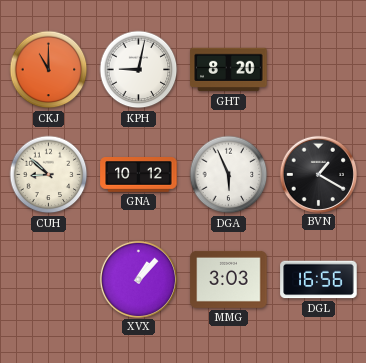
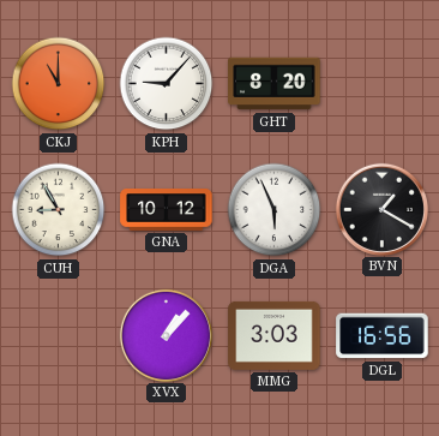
KPH: 9:02 -> 9:07
CUH: 8:52 -> 8:55
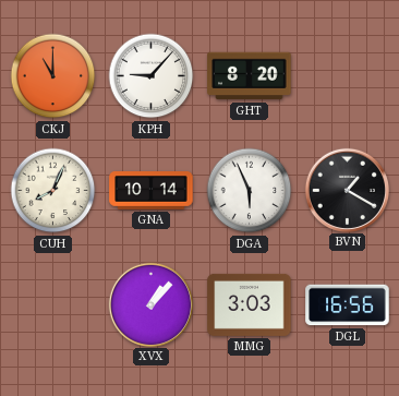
CUH: 8:55 -> 8:04
GNA: 10:12 -> 10:14
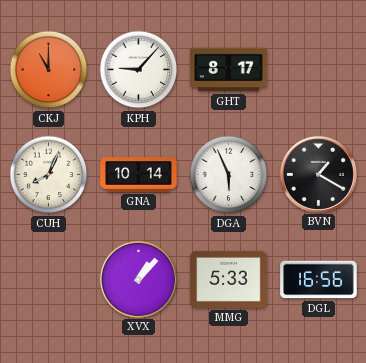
GHT: 8:20 -> 8:17
MMG: 3:03 -> 5:33
